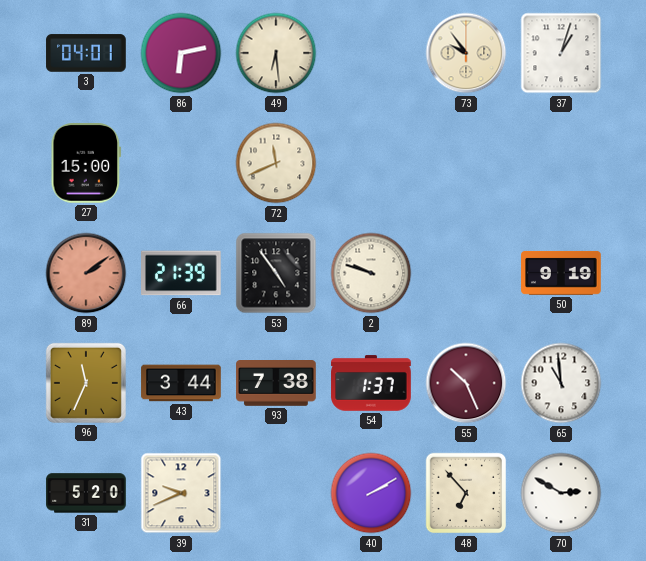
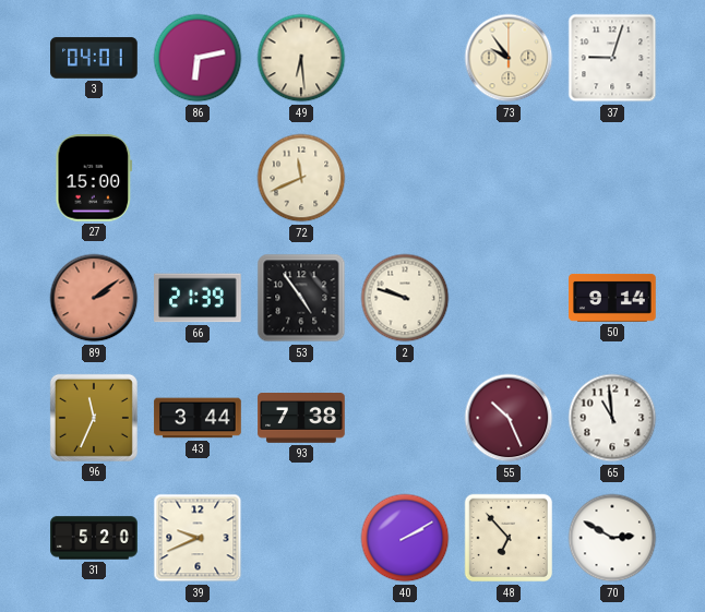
37: 1:03 -> 9:03
50: 9:19 -> 9:14
54: 1:37 -> none
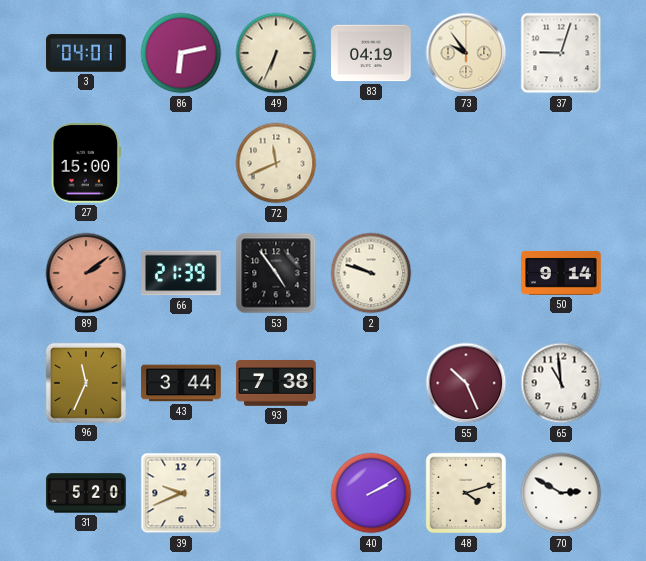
49: 6:29 -> 6:34
83: none -> 04:19
48: 6:53 -> 4:12
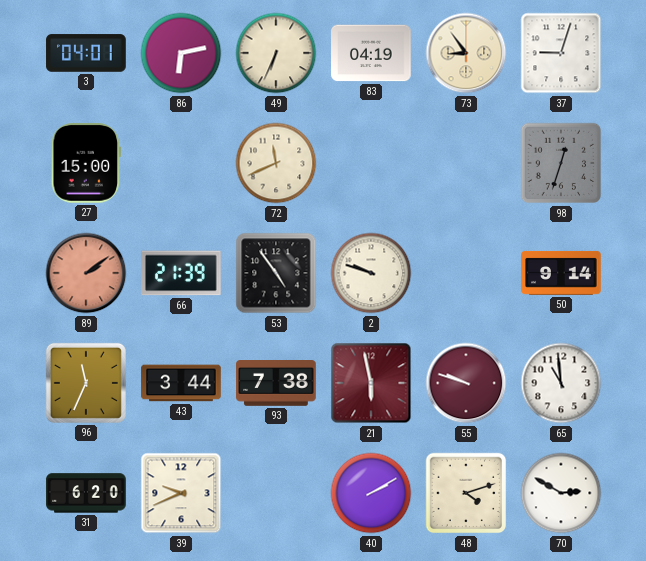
73: 9:54 -> 8:54
98: none -> 12:33
21: none -> 5:58
55: 10:26 -> 9:48
31: 5:20 -> 6:20
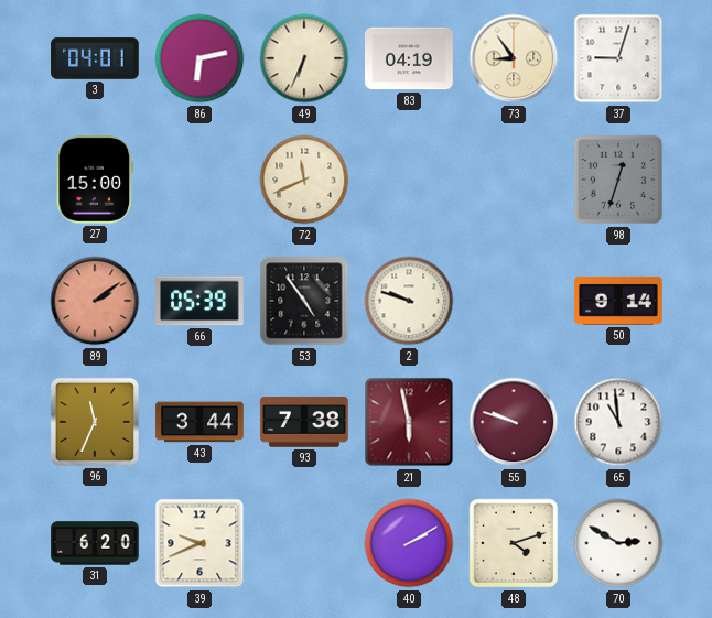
66: 21:39 -> 05:39
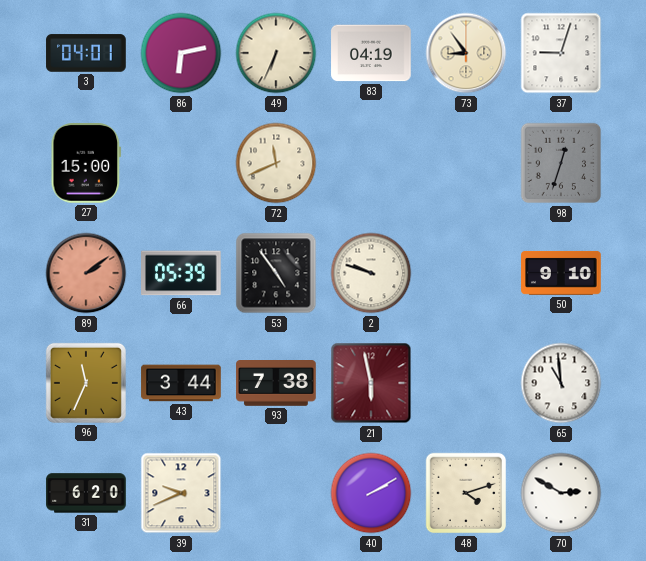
50: 9:14 -> 9:10
55: 9:48 -> none
